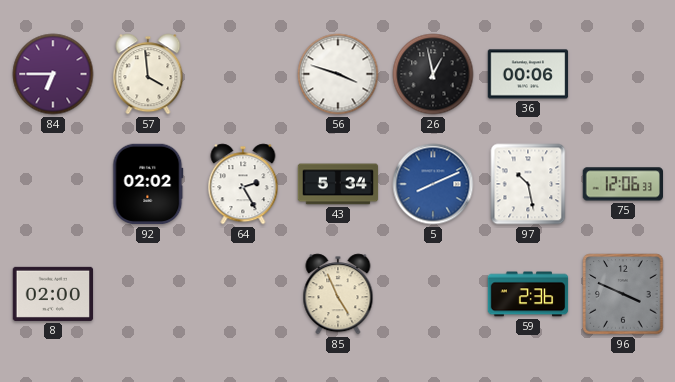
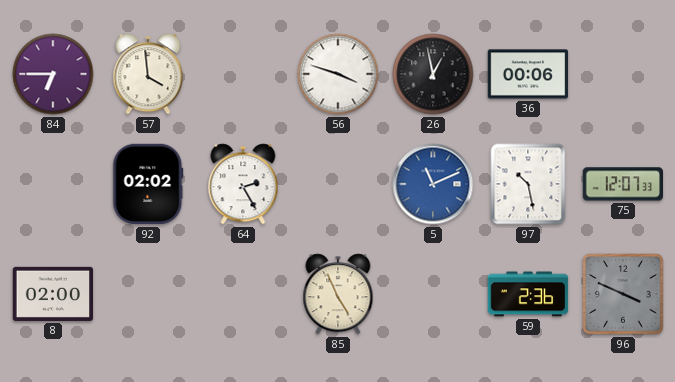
43: 5:34 -> none
5: 8:11 -> 11:11
75: 12:06 -> 12:07
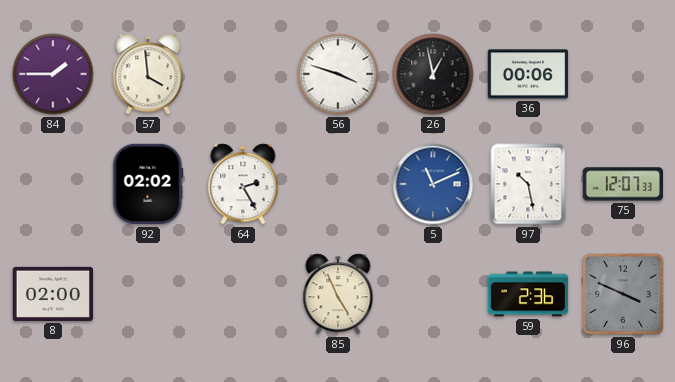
84: 6:45 -> 1:45
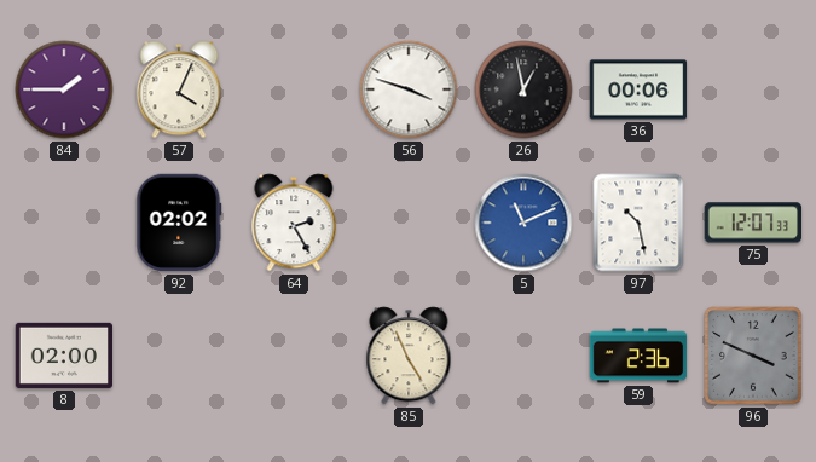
57: 3:59 -> 4:04
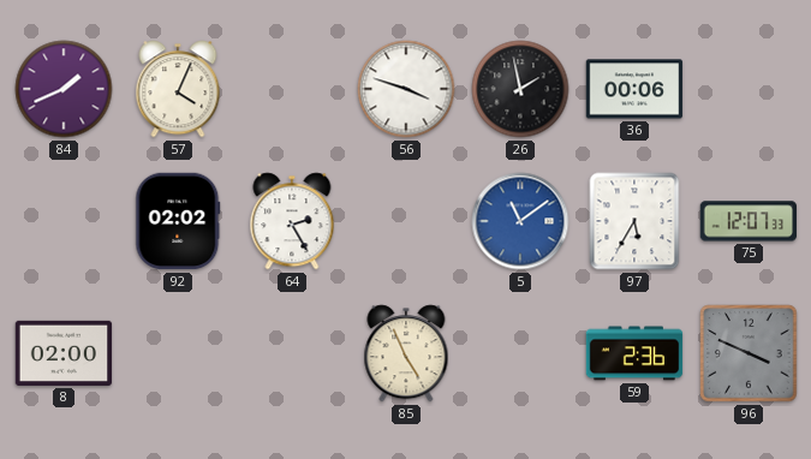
84: 1:45 -> 1:41
26: 12:58 -> 1:58
5: 11:11 -> 11:09
97: 10:28 -> 5:35
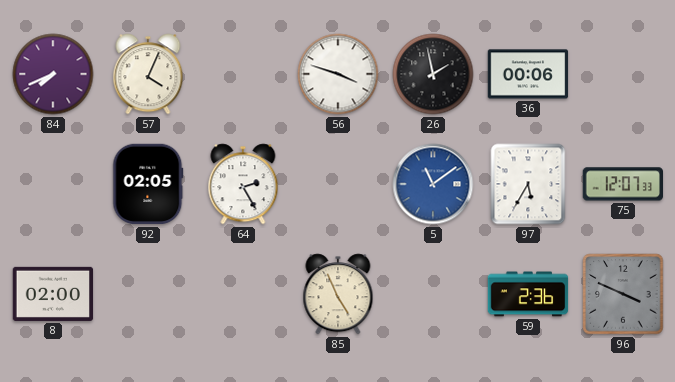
84: 1:41 -> 7:41
92: 02:02 -> 02:05
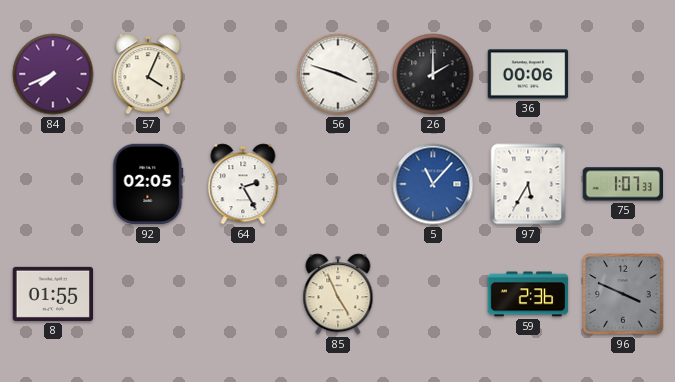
26: 1:58 -> 2:00
5: 11:09 -> 11:07
75: 12:07 -> 1:07
8: 02:00 -> 01:55
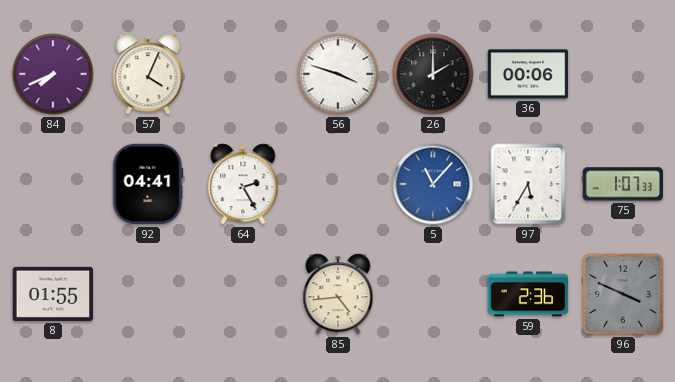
92: 02:05 -> 04:41
85: 4:56 -> 4:44
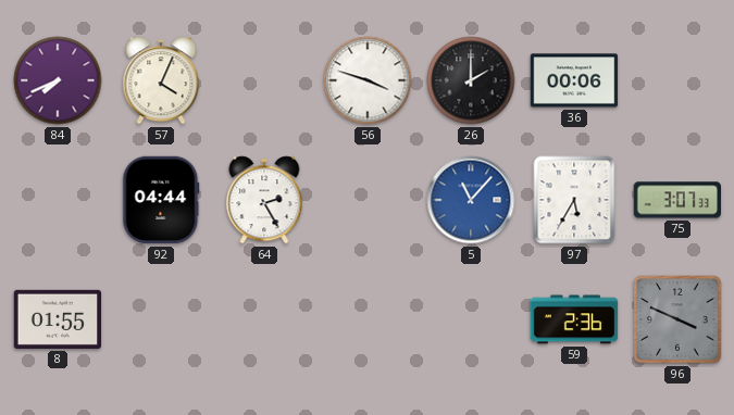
92: 04:41 -> 04:44
75: 1:07 -> 3:07
85: 4:44 -> none
